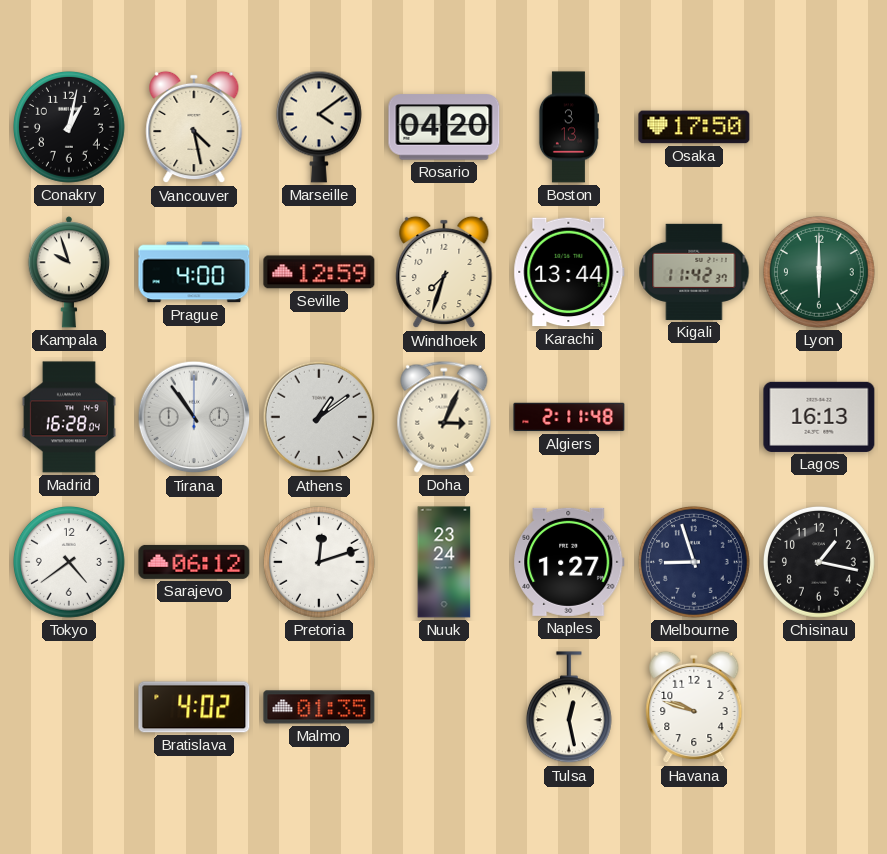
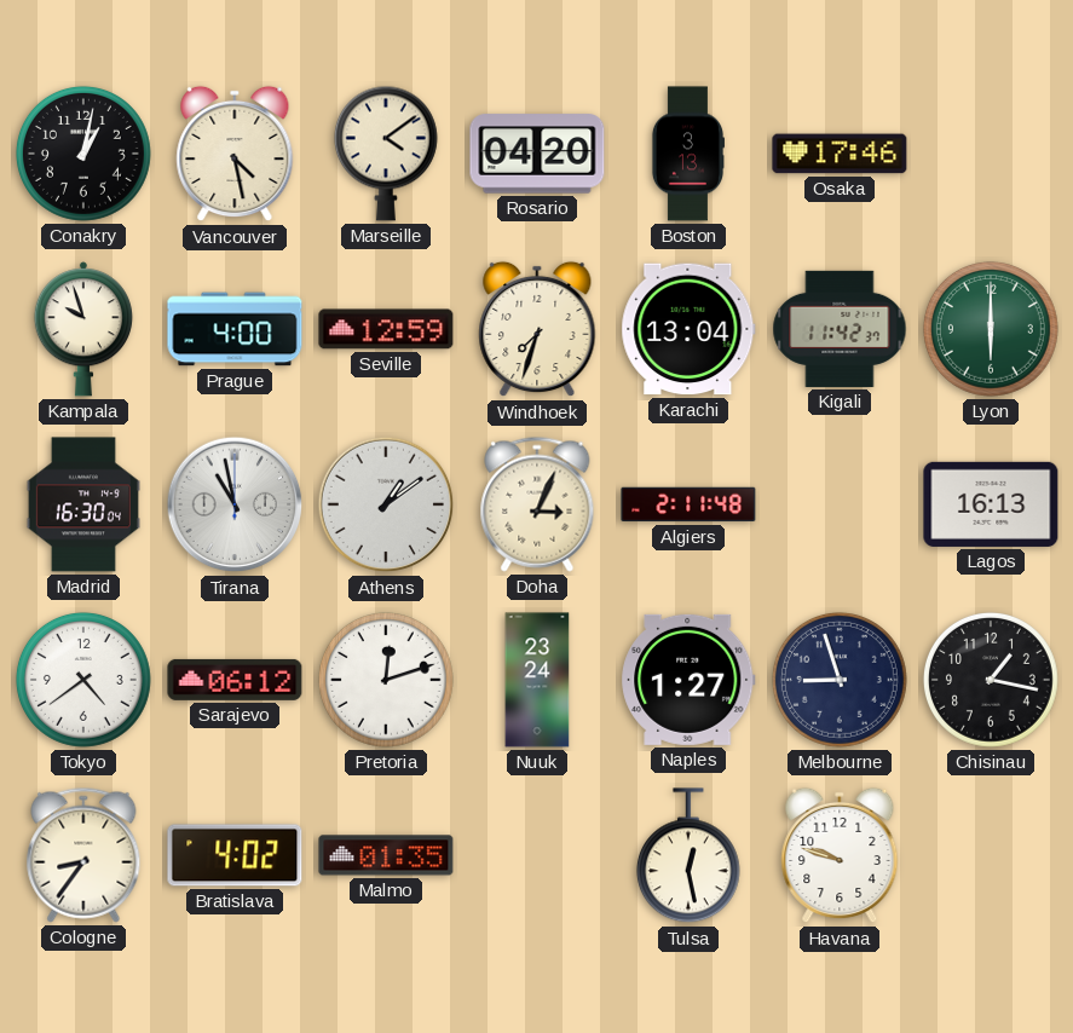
Osaka: 17:50 -> 17:46
Karachi: 13:44 -> 13:04
Madrid: 16:28 -> 16:30
Tirana: 10:54 -> 10:58
Cologne: none -> 8:36
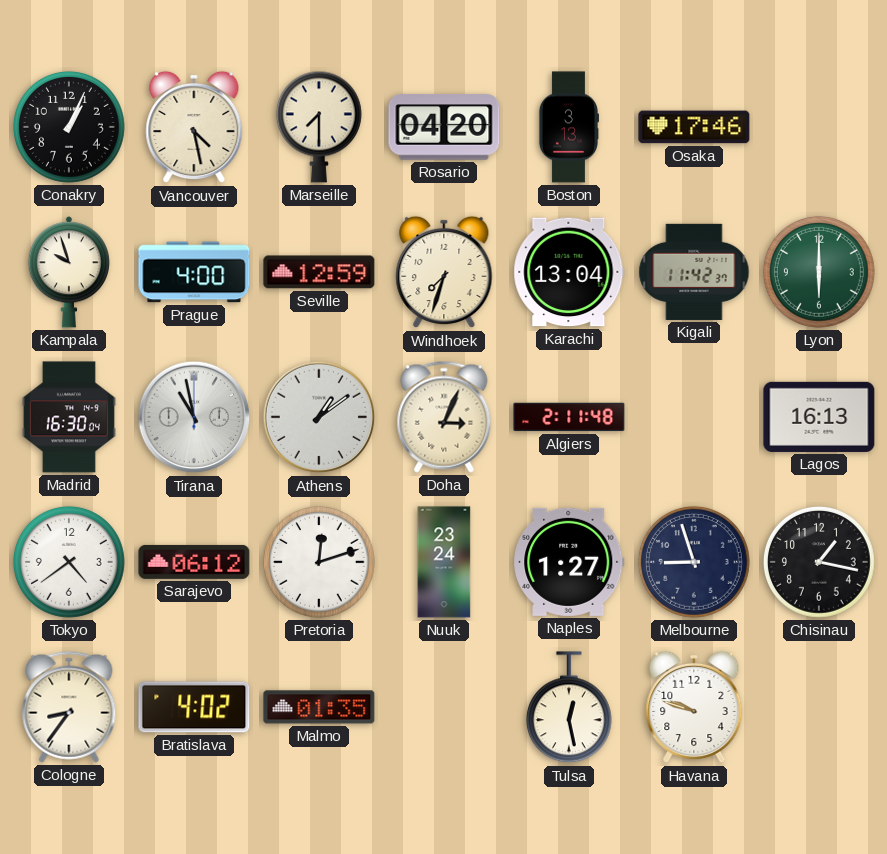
Conakry: 1:02 -> 1:04
Marseille: 4:09 -> 7:30
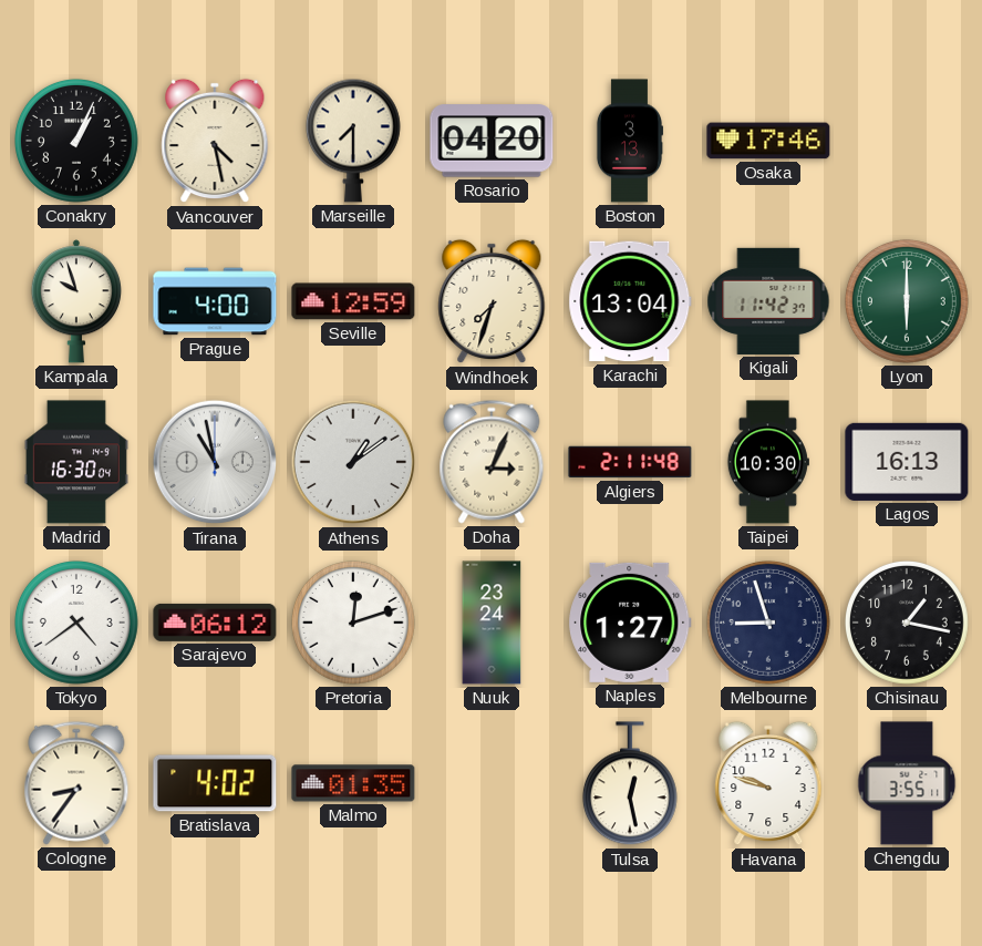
Taipei: none -> 10:30
Chengdu: none -> 3:55
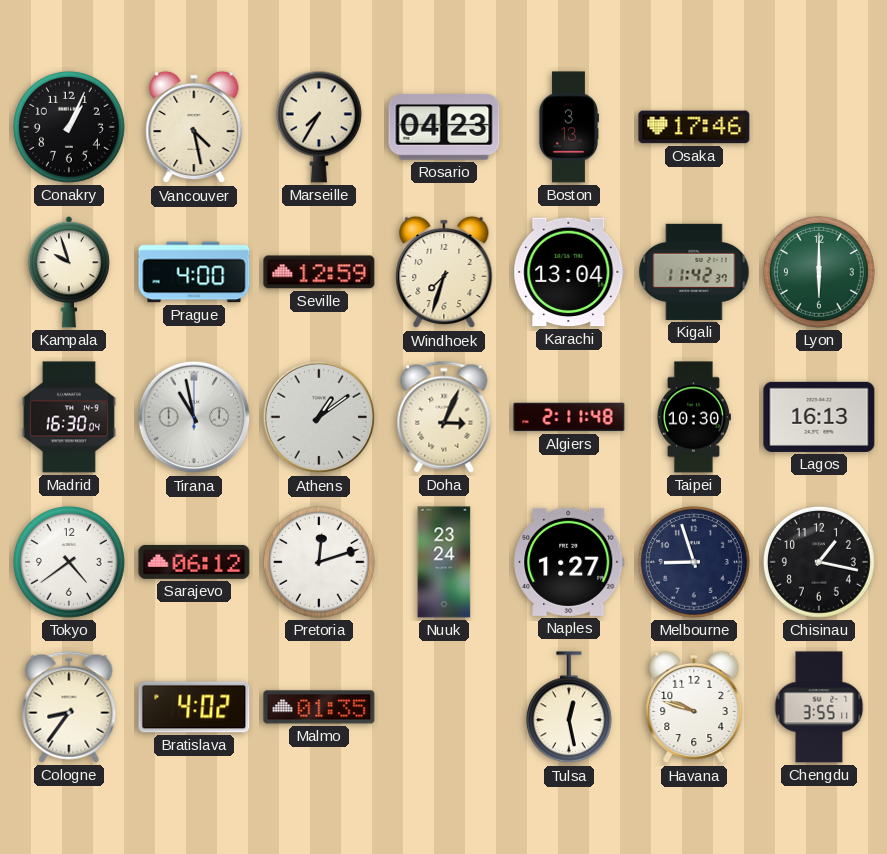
Marseille: 7:30 -> 7:35
Rosario: 04:20 -> 04:23
